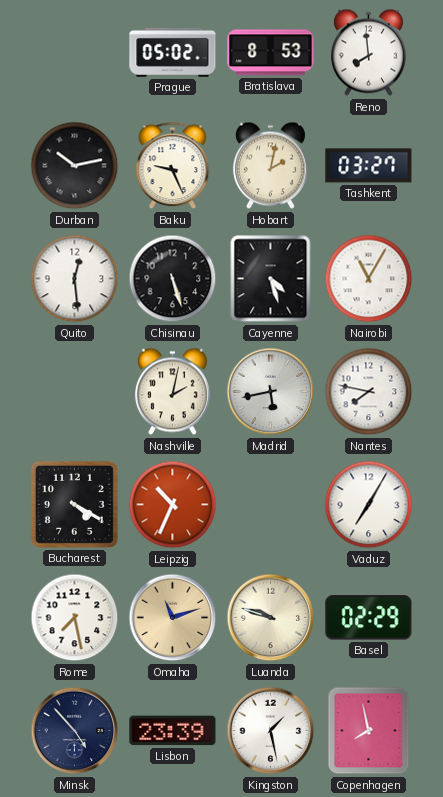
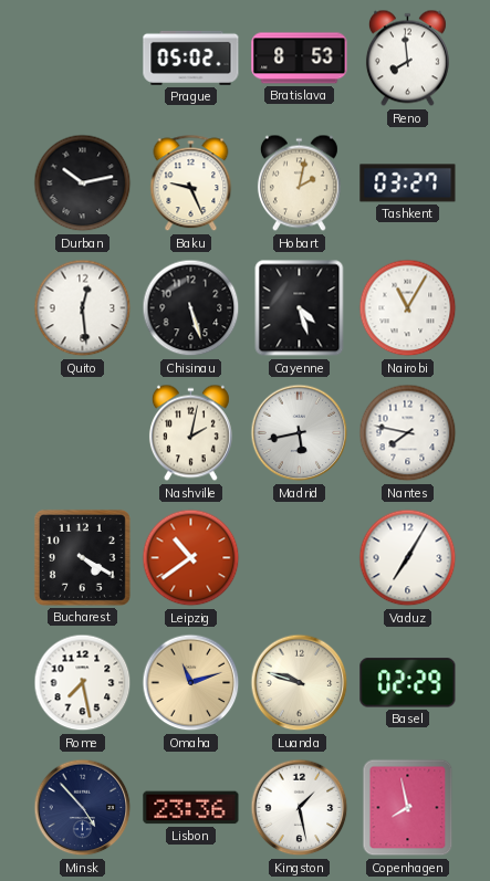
Leipzig: 10:34 -> 10:39
Lisbon: 23:39 -> 23:36
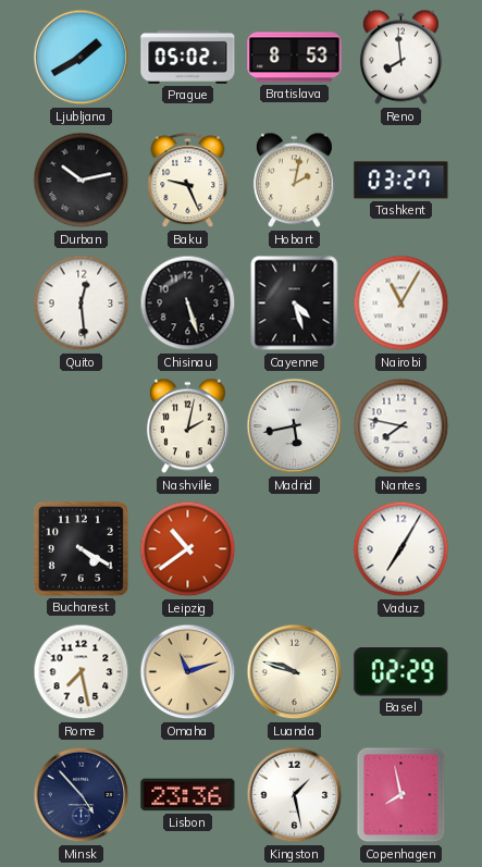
Ljubljana: none -> 1:40
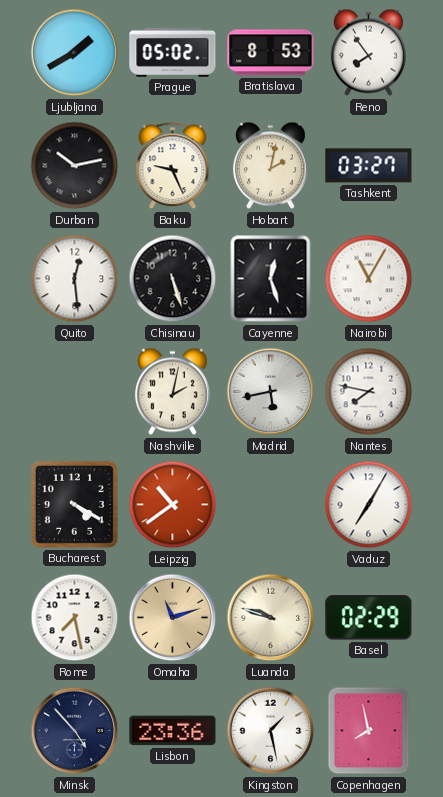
Reno: 7:59 -> 7:54
Cayenne: 4:27 -> 12:27
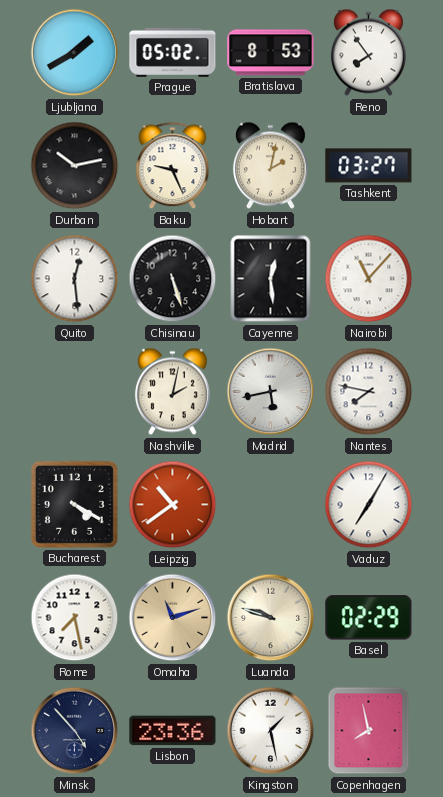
Cayenne: 12:27 -> 12:29
Nairobi: 11:05 -> 11:07
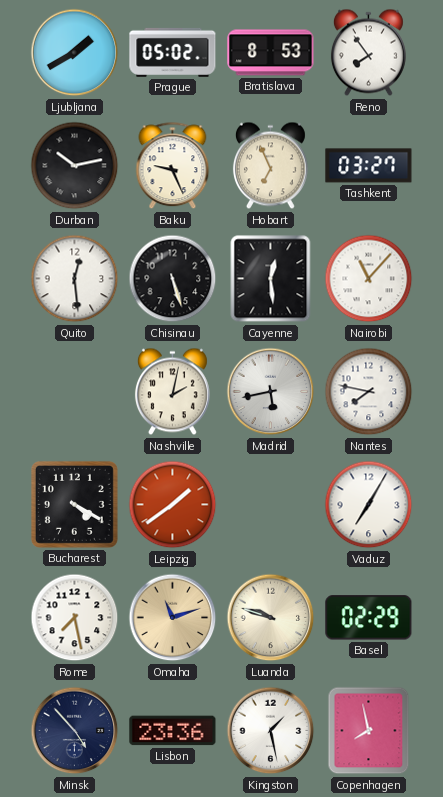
Hobart: 2:02 -> 6:56
Leipzig: 10:39 -> 1:39
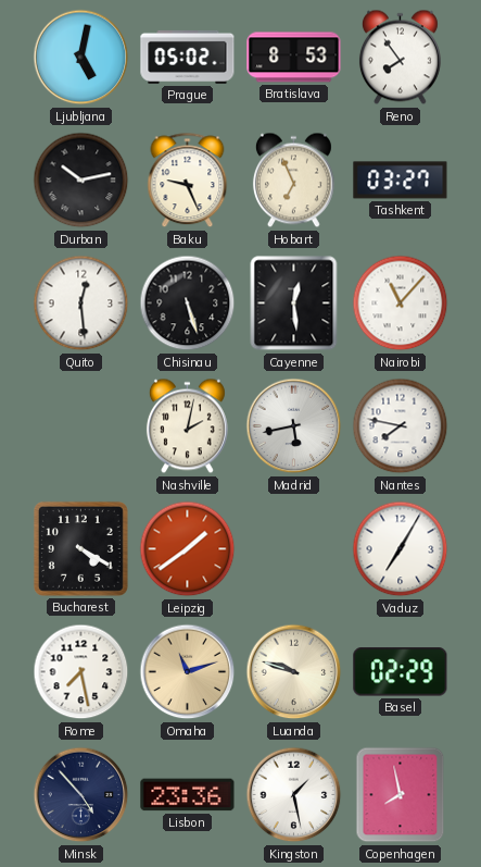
Ljubljana: 1:40 -> 5:02
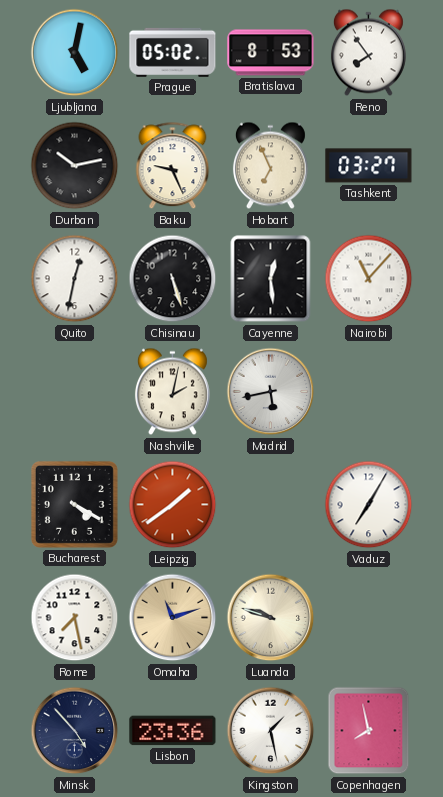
Quito: 12:29 -> 12:32
Nantes: 7:47 -> none
Basel: 02:29 -> none
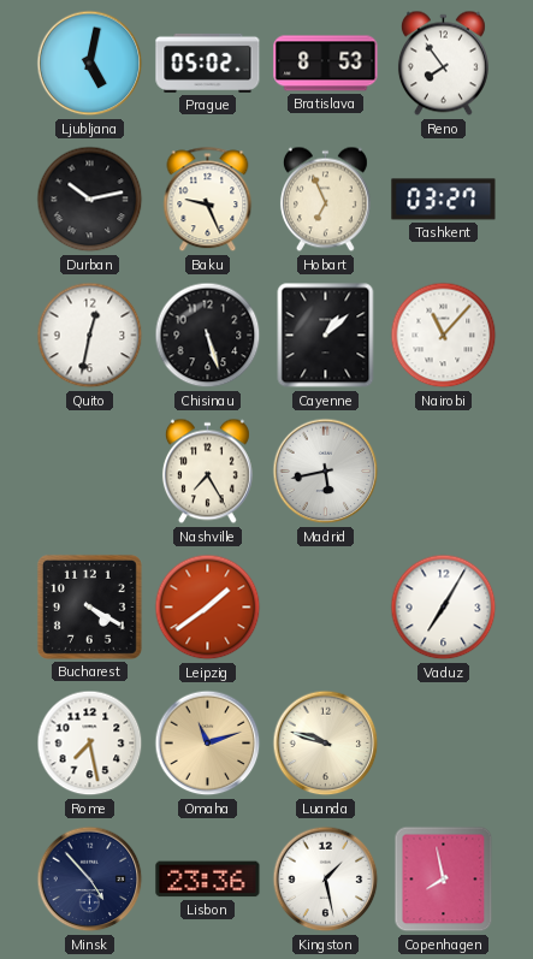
Cayenne: 12:29 -> 1:08
Nashville: 2:02 -> 7:25
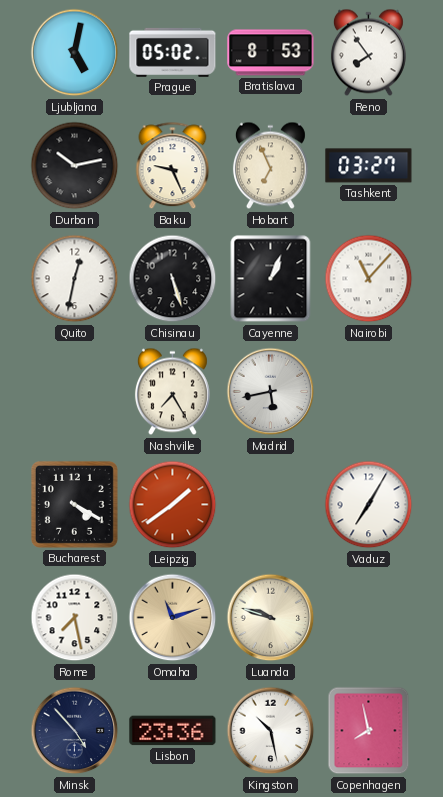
Cayenne: 1:08 -> 1:04
Kingston: 1:28 -> 10:28
